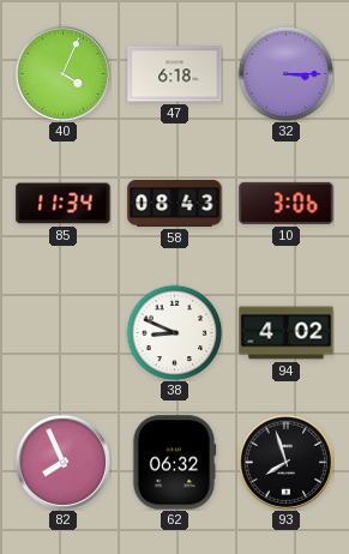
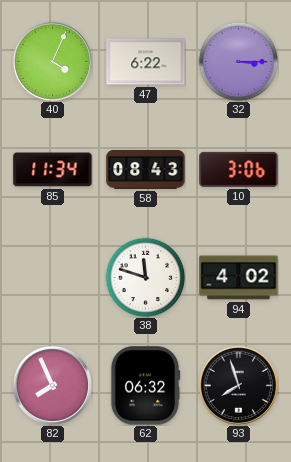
47: 6:18 -> 6:22
38: 8:49 -> 11:48
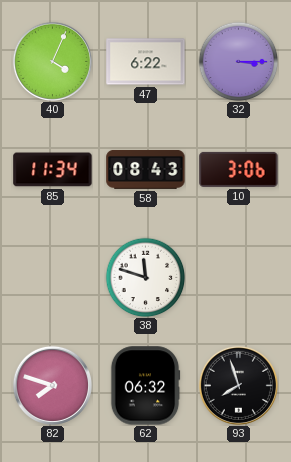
94: 4:02 -> none
82: 7:56 -> 7:48
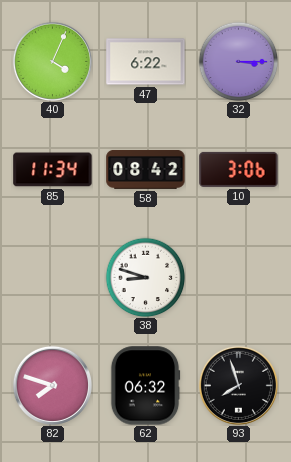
58: 08:43 -> 08:42
38: 11:48 -> 8:48
